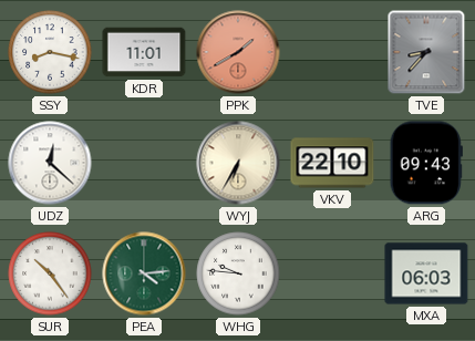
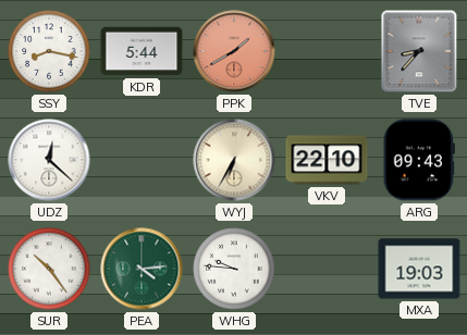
KDR: 11:01 -> 5:44
MXA: 06:03 -> 19:03
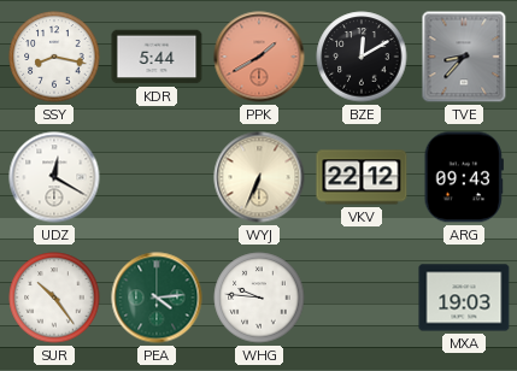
BZE: none -> 12:10
UDZ: 12:22 -> 12:20
WYJ: 6:35 -> 6:34
VKV: 22:10 -> 22:12
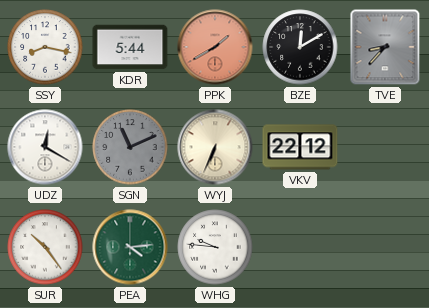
SGN: none -> 11:11
ARG: 09:43 -> none
MXA: 19:03 -> none
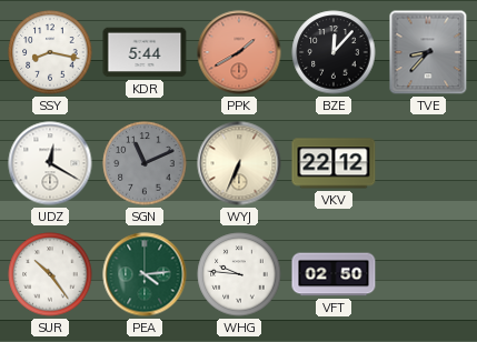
BZE: 12:10 -> 12:07
VFT: none -> 02:50
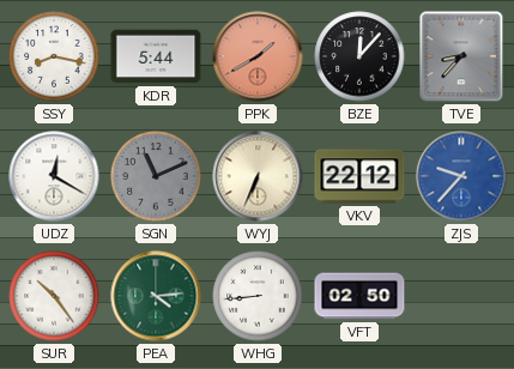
ZJS: none -> 9:37
WHG: 9:46 -> 8:44
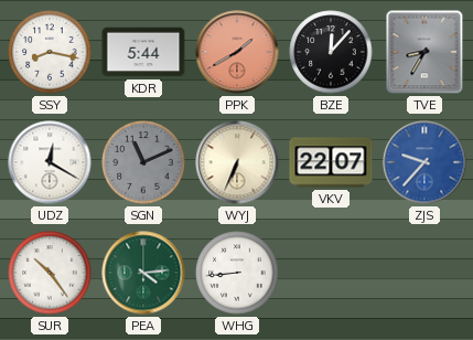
TVE: 8:37 -> 8:35
VKV: 22:12 -> 22:07
VFT: 02:50 -> none
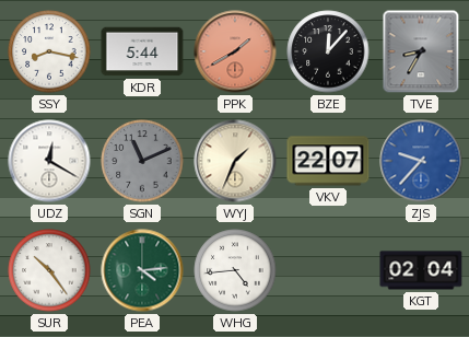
WYJ: 6:34 -> 1:34
WHG: 8:44 -> 4:44
KGT: none -> 02:04
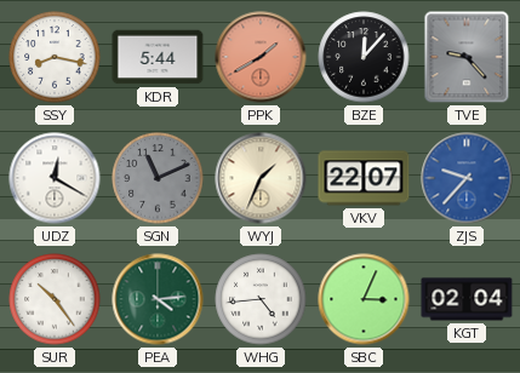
TVE: 8:35 -> 9:23
SBC: none -> 3:04
